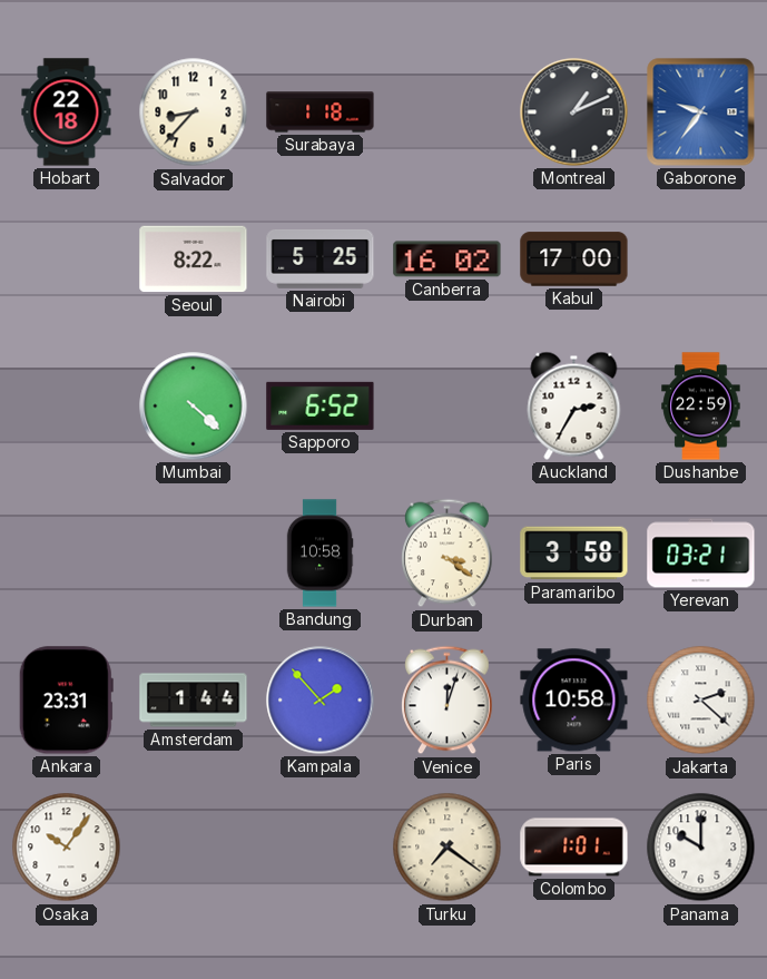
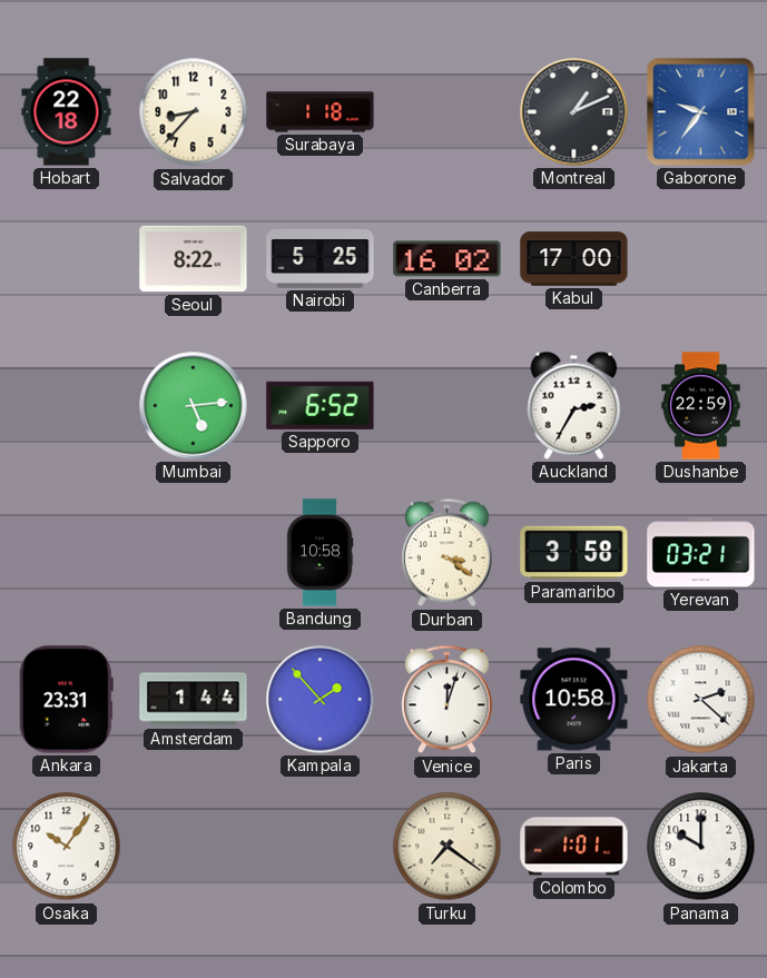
Mumbai: 4:22 -> 5:14
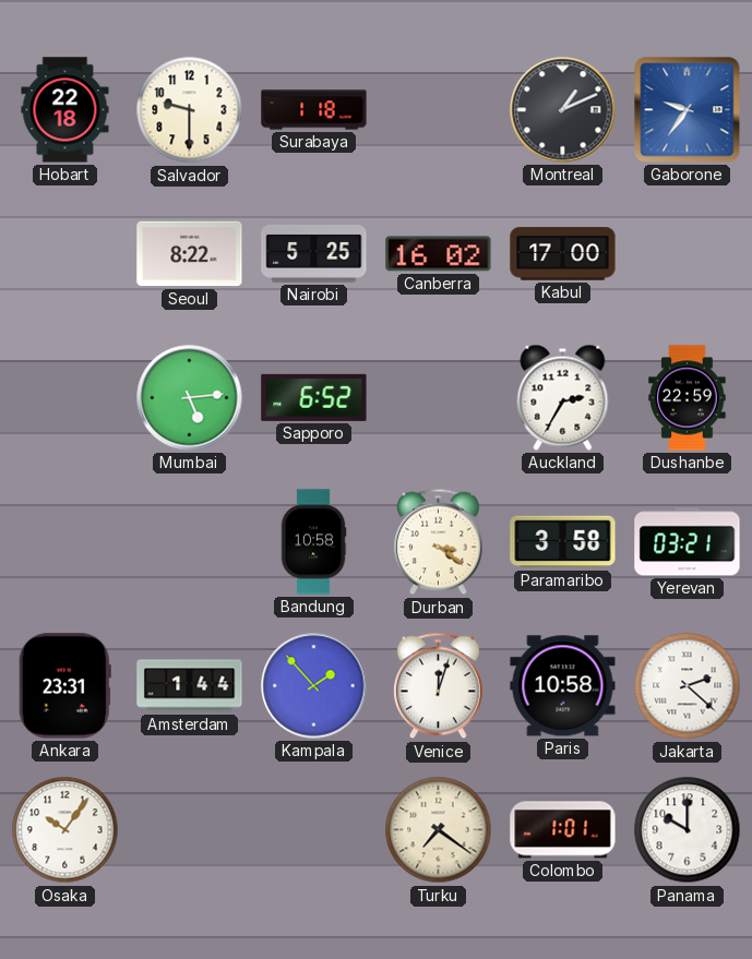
Salvador: 8:37 -> 9:30
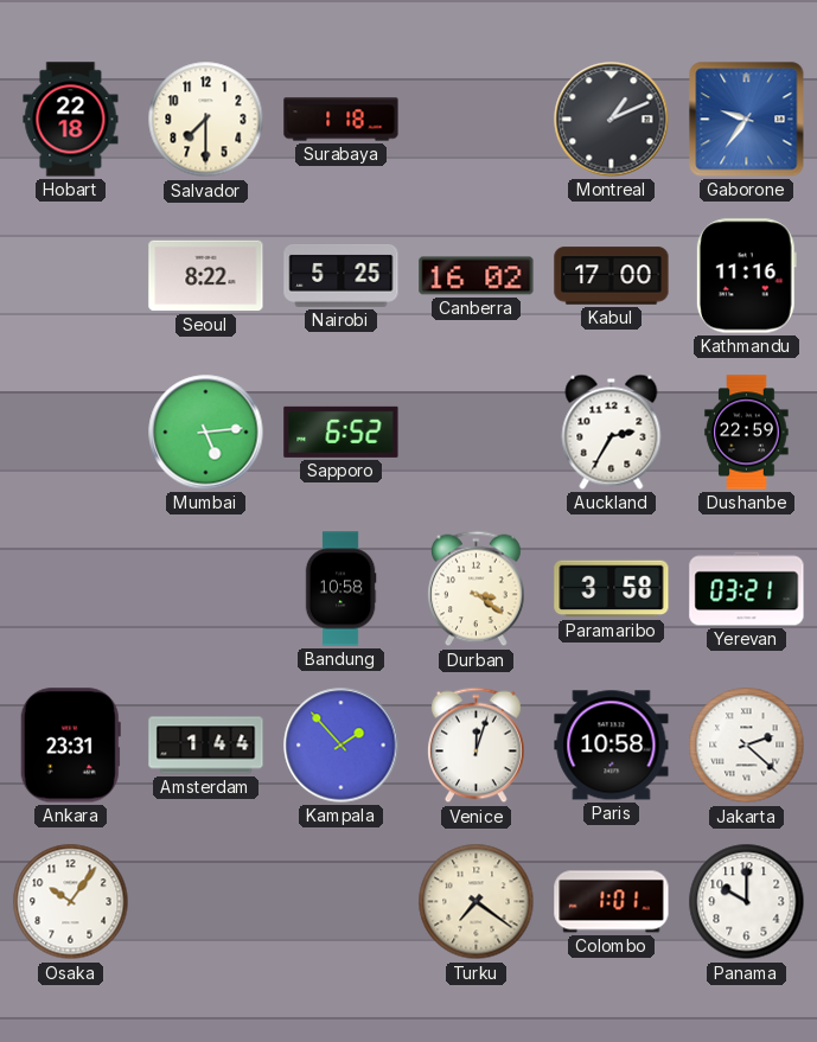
Salvador: 9:30 -> 7:30
Kathmandu: none -> 11:16
